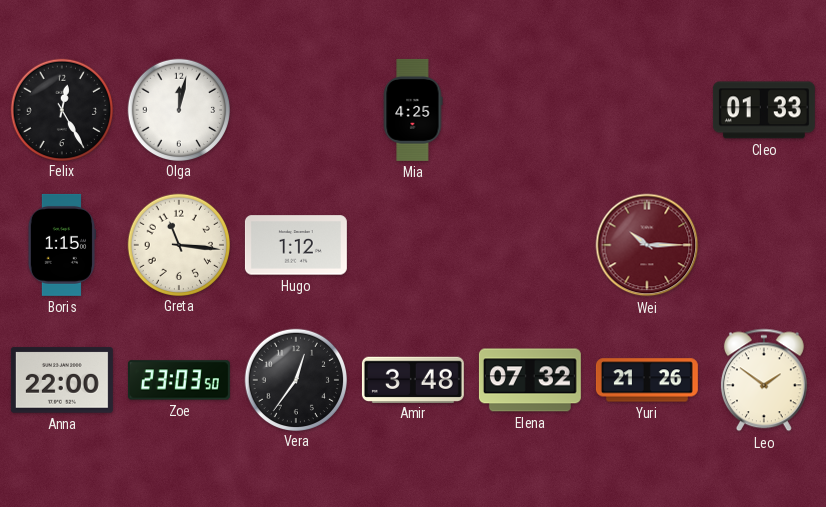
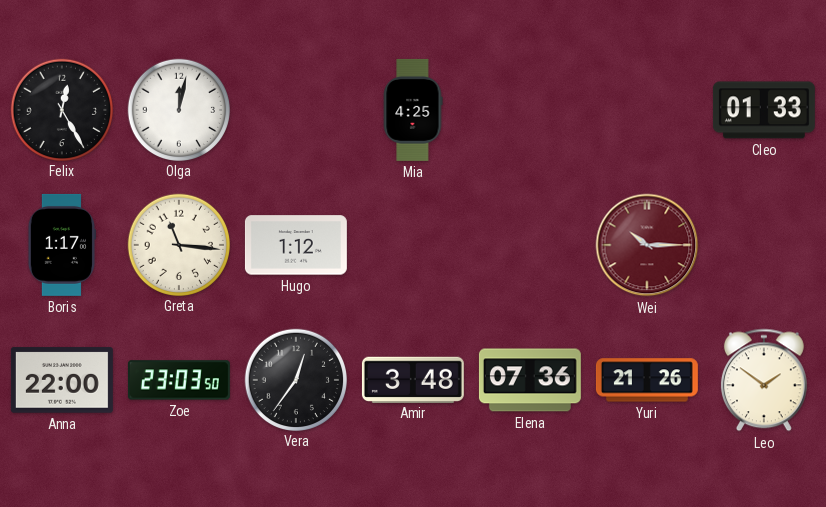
Boris: 1:15 -> 1:17
Elena: 07:32 -> 07:36
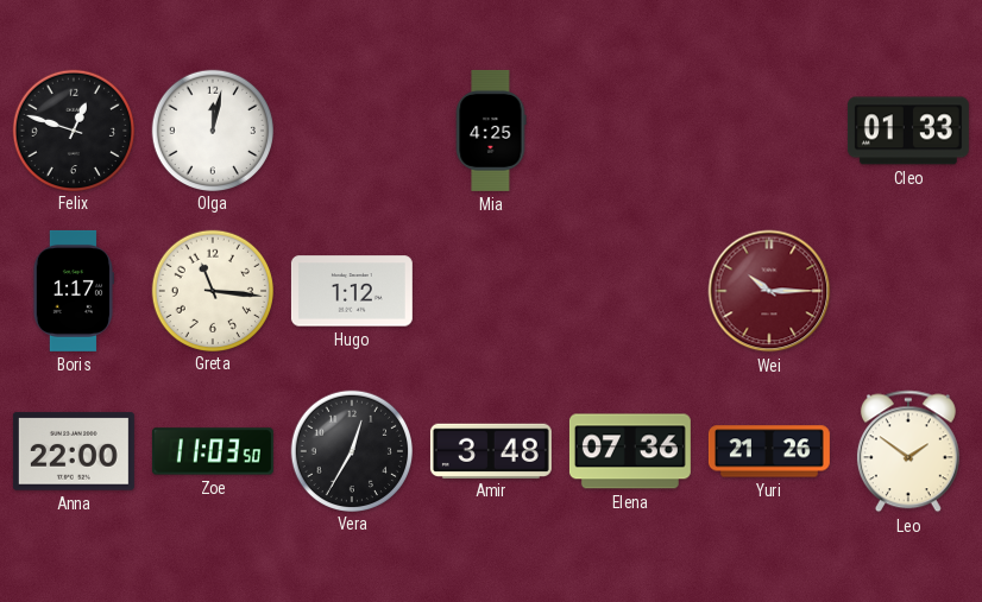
Felix: 12:25 -> 12:48
Zoe: 23:03 -> 11:03
Vera: 12:36 -> 12:35
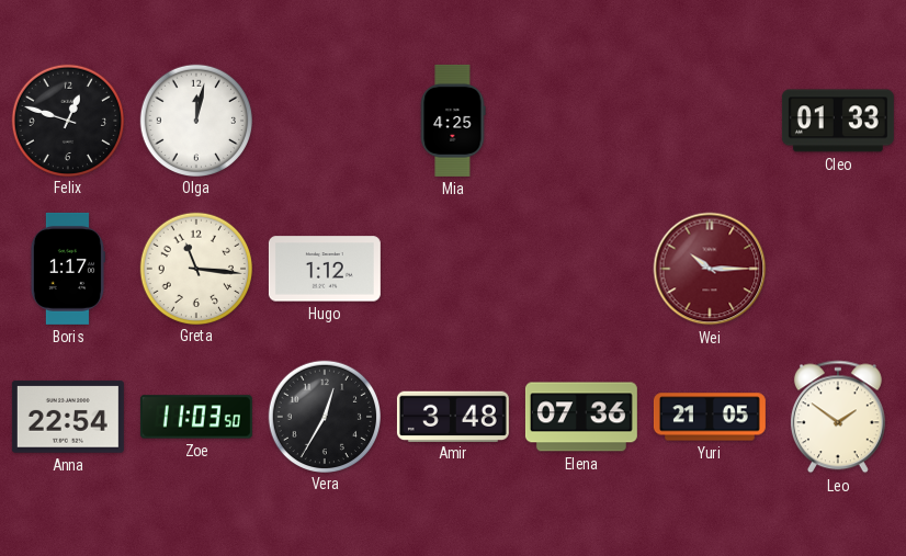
Anna: 22:00 -> 22:54
Yuri: 21:26 -> 21:05
